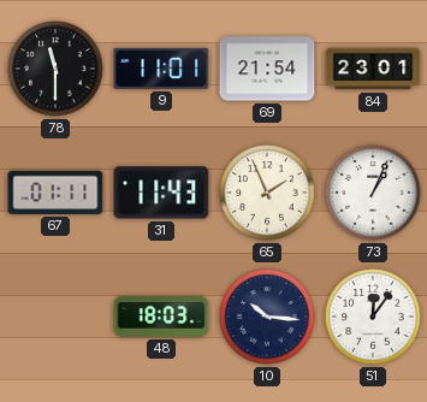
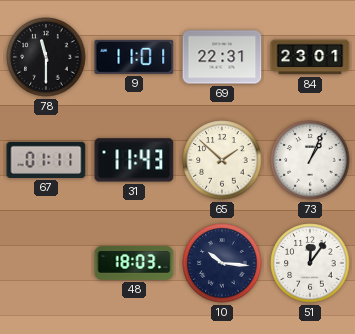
69: 21:54 -> 22:31
65: 1:56 -> 1:52
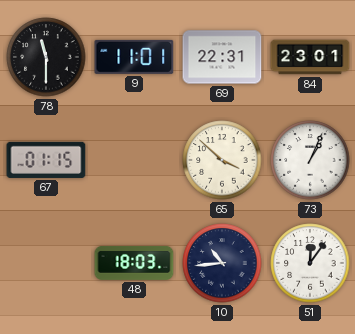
67: 01:11 -> 01:15
31: 11:43 -> none
65: 1:52 -> 3:52
10: 10:16 -> 10:44
